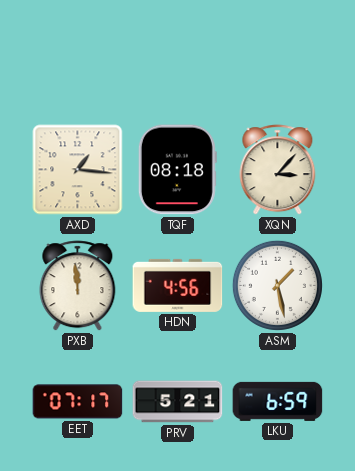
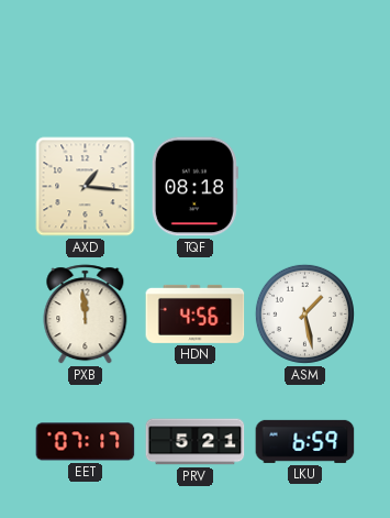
XQN: 3:07 -> none
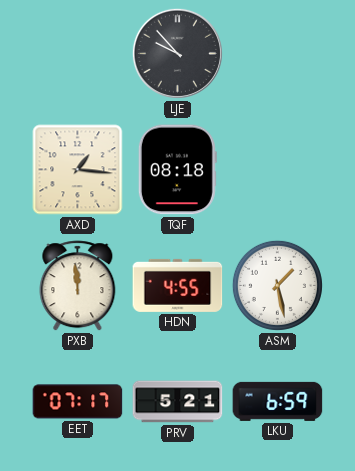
LJE: none -> 9:53
HDN: 4:56 -> 4:55
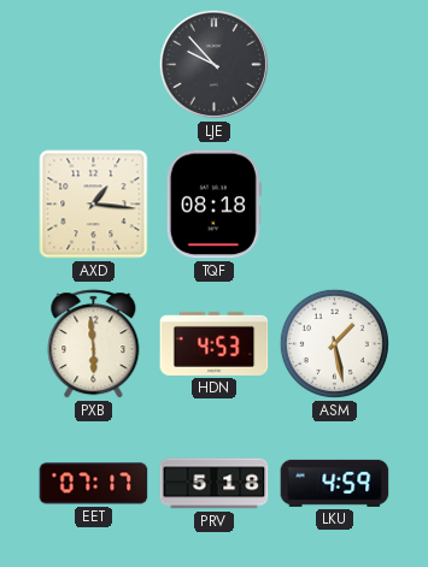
PXB: 11:59 -> 5:59
HDN: 4:55 -> 4:53
PRV: 5:21 -> 5:18
LKU: 6:59 -> 4:59
